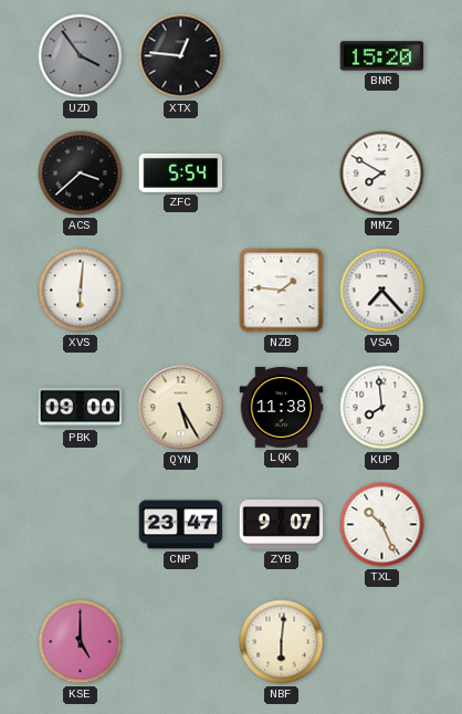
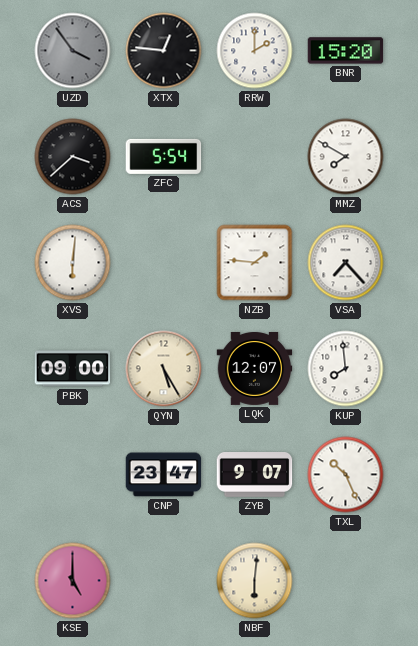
RRW: none -> 2:00
LQK: 11:38 -> 12:07
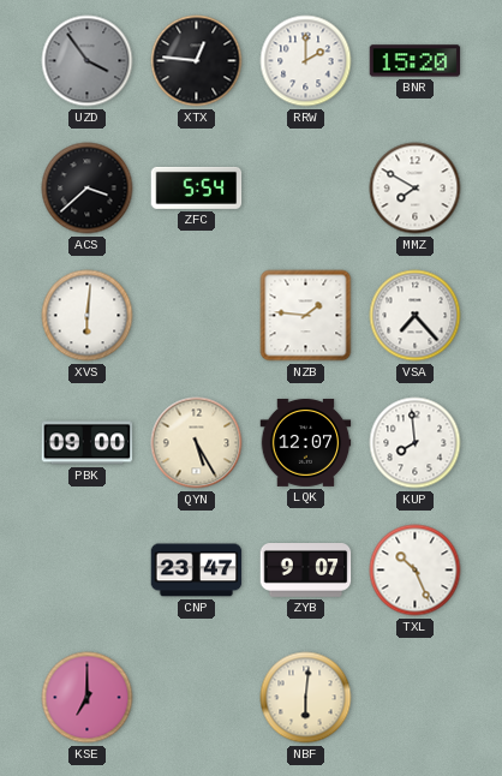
KSE: 5:00 -> 7:00
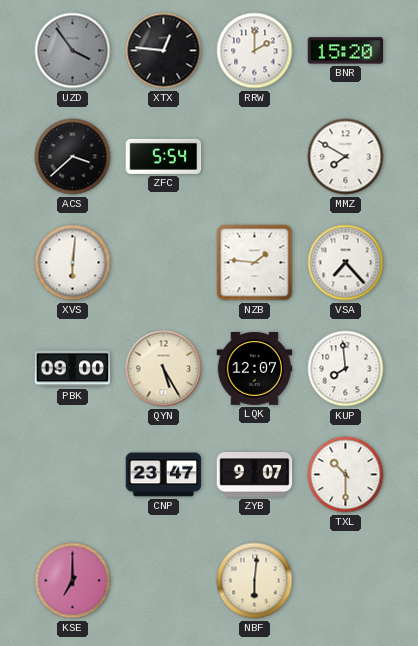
TXL: 10:26 -> 10:30
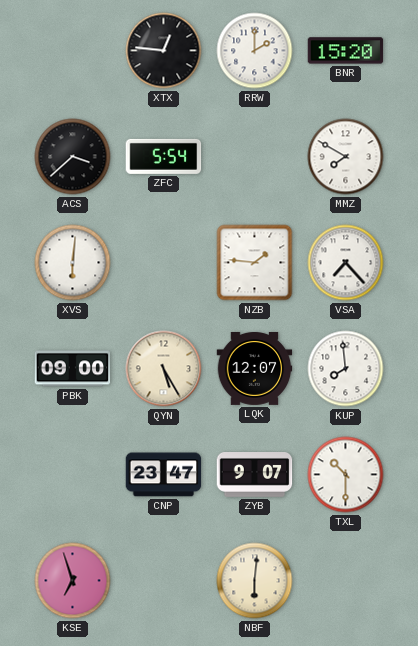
UZD: 3:54 -> none
KSE: 7:00 -> 6:57
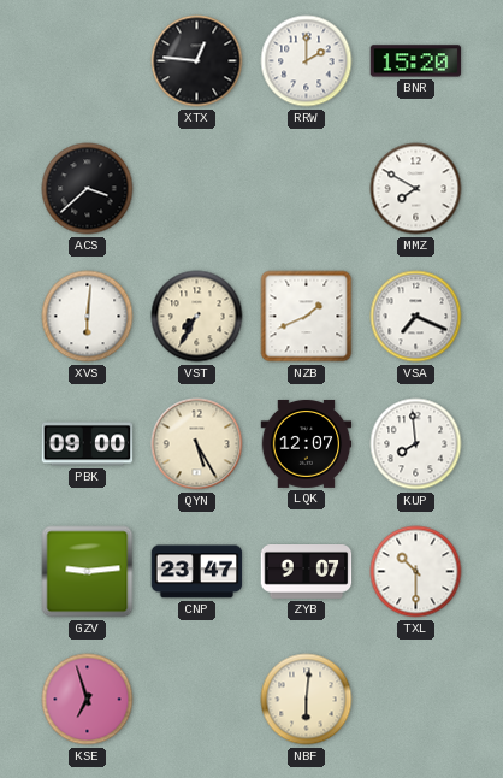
ZFC: 5:54 -> none
VST: none -> 7:35
NZB: 1:46 -> 1:41
VSA: 7:23 -> 7:19
GZV: none -> 9:14
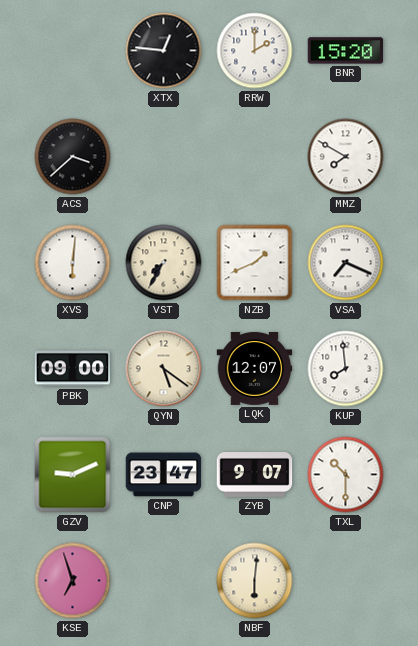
QYN: 5:25 -> 5:21
GZV: 9:14 -> 9:11
